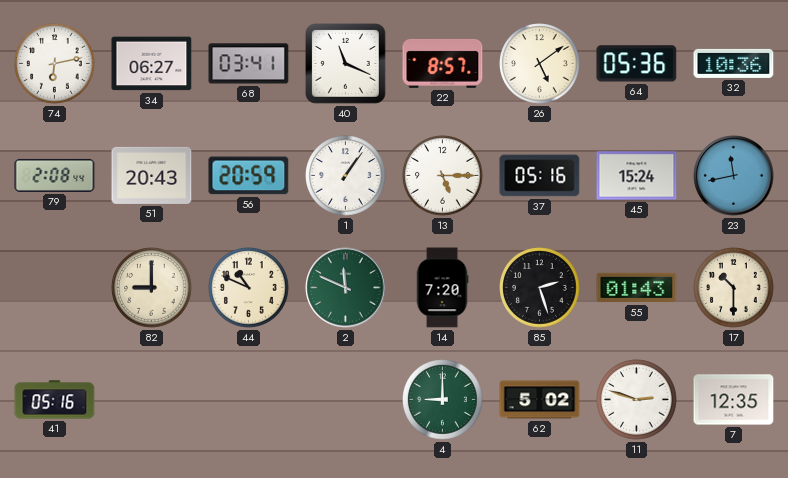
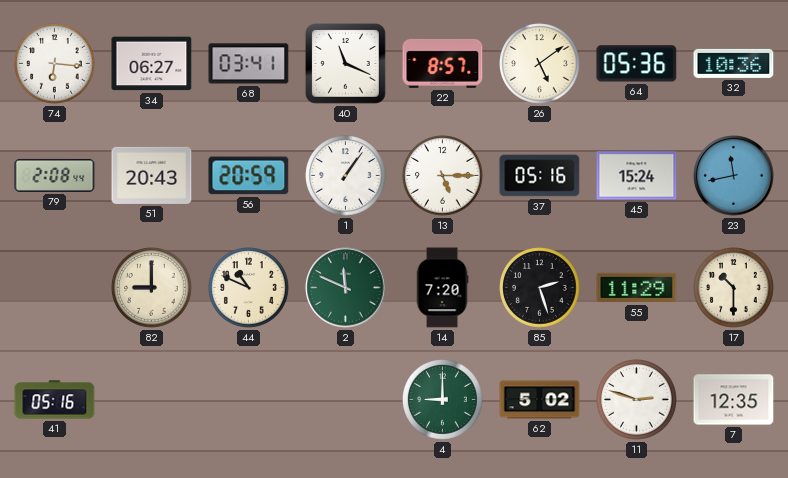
74: 6:13 -> 6:16
55: 01:43 -> 11:29
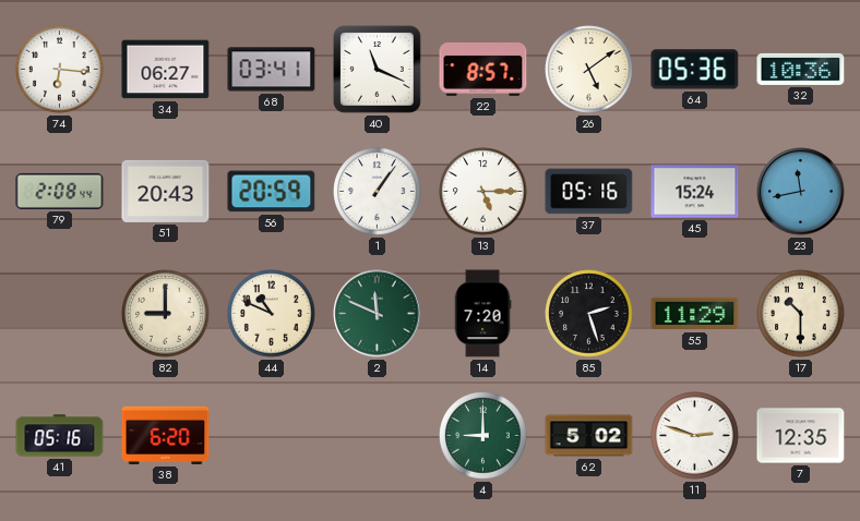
38: none -> 6:20
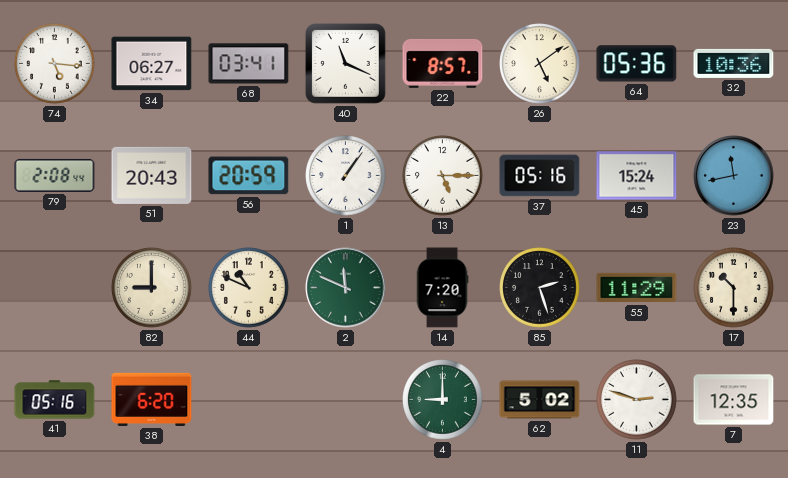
74: 6:16 -> 5:16
